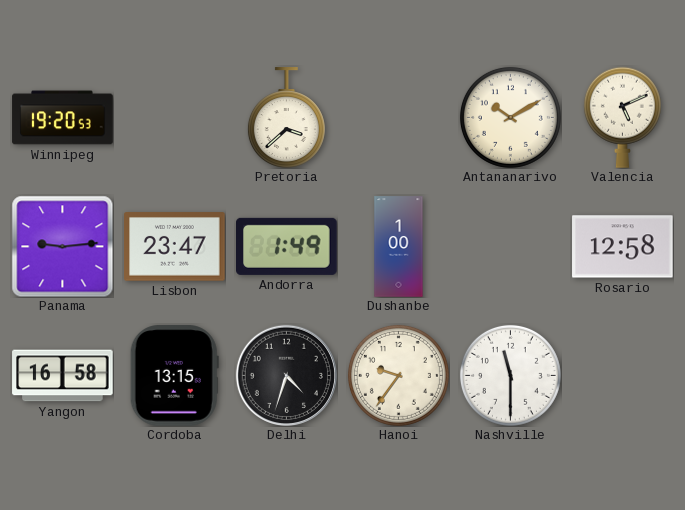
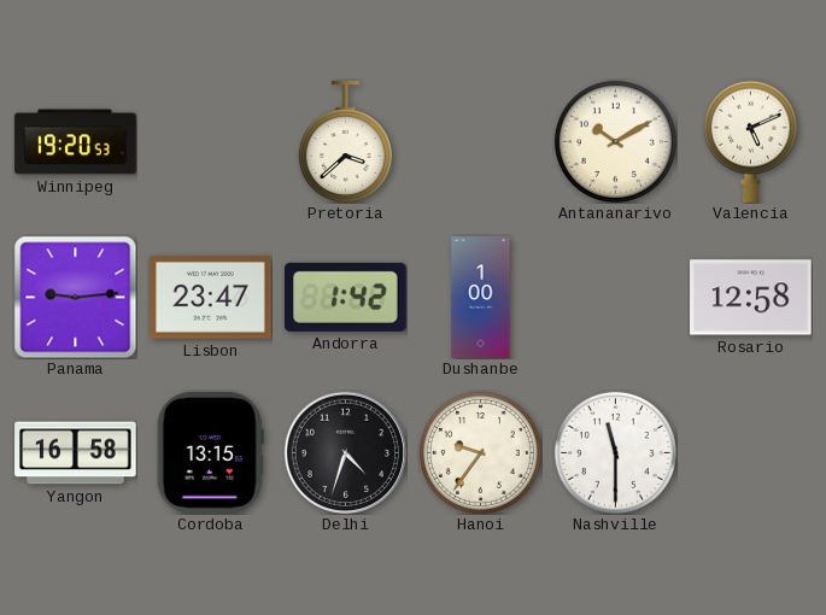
Andorra: 1:49 -> 1:42
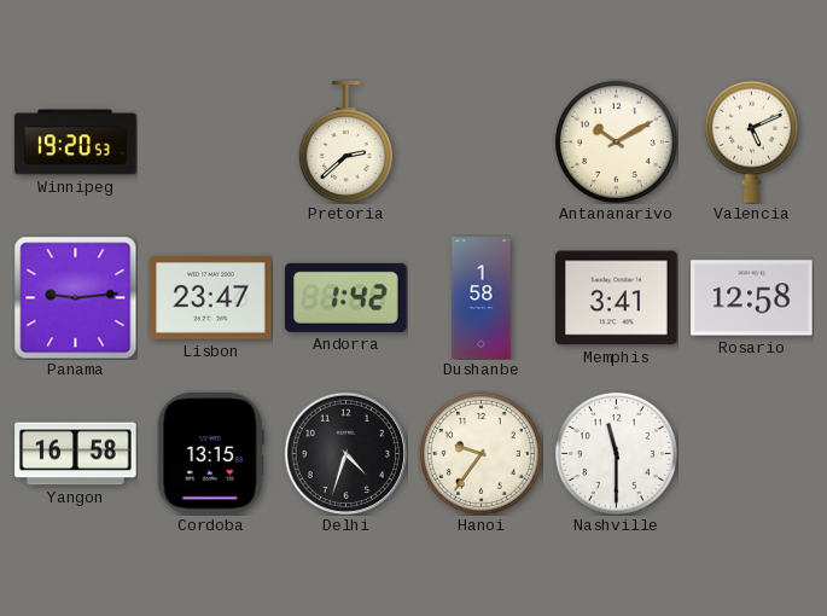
Pretoria: 3:38 -> 2:38
Dushanbe: 1:00 -> 1:58
Memphis: none -> 3:41
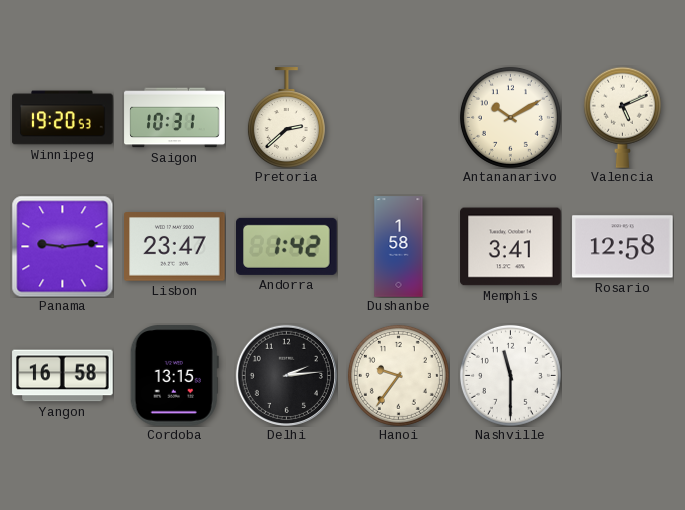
Saigon: none -> 10:31
Delhi: 4:33 -> 2:14
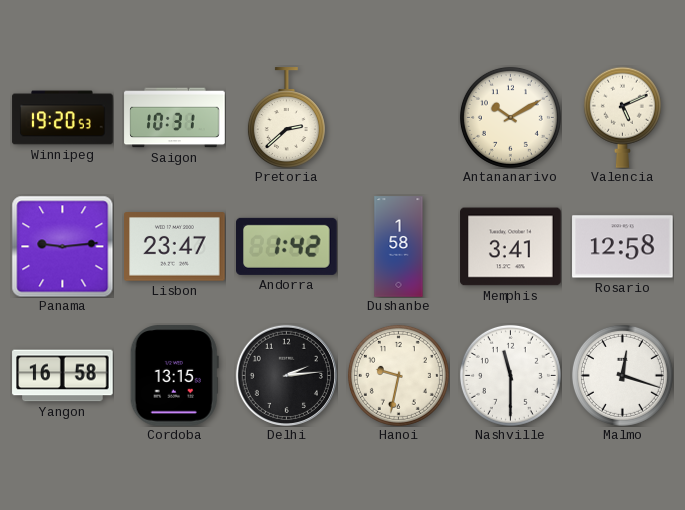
Hanoi: 9:36 -> 9:32
Malmo: none -> 12:18
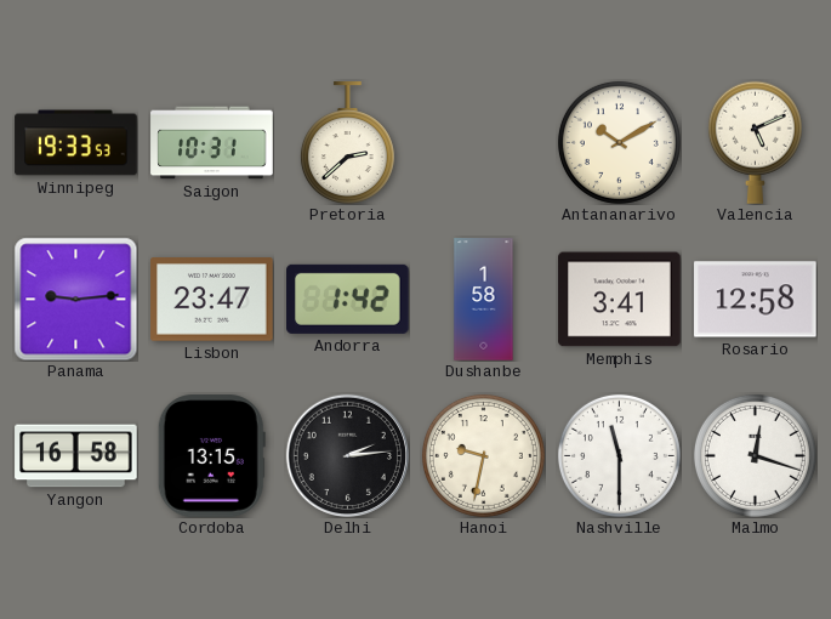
Winnipeg: 19:20 -> 19:33
